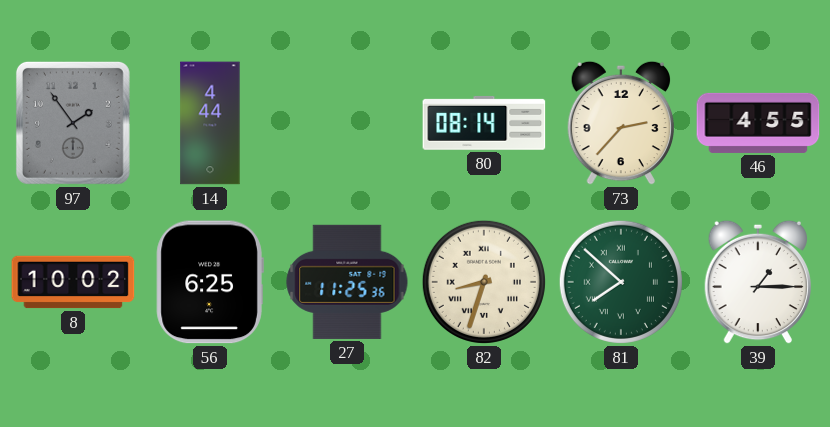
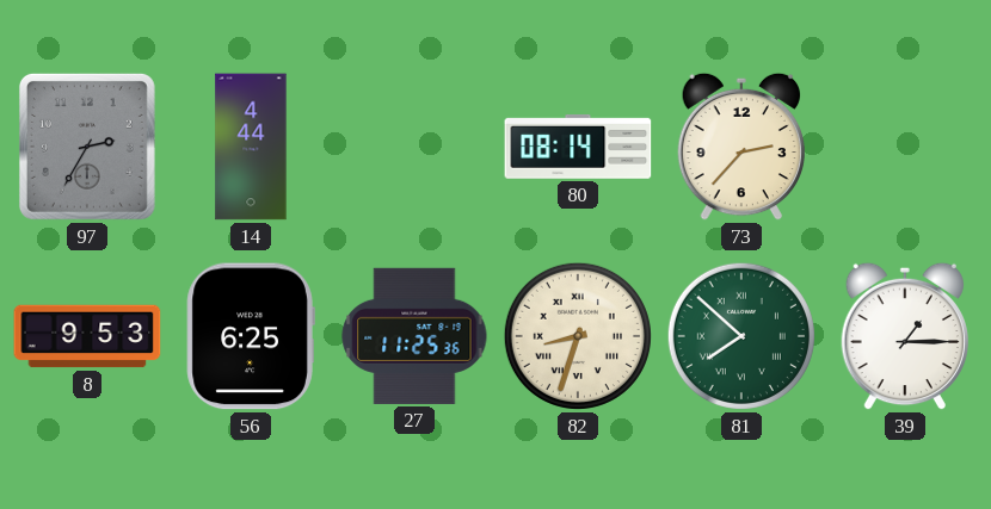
97: 1:54 -> 2:35
46: 4:55 -> none
8: 10:02 -> 9:53
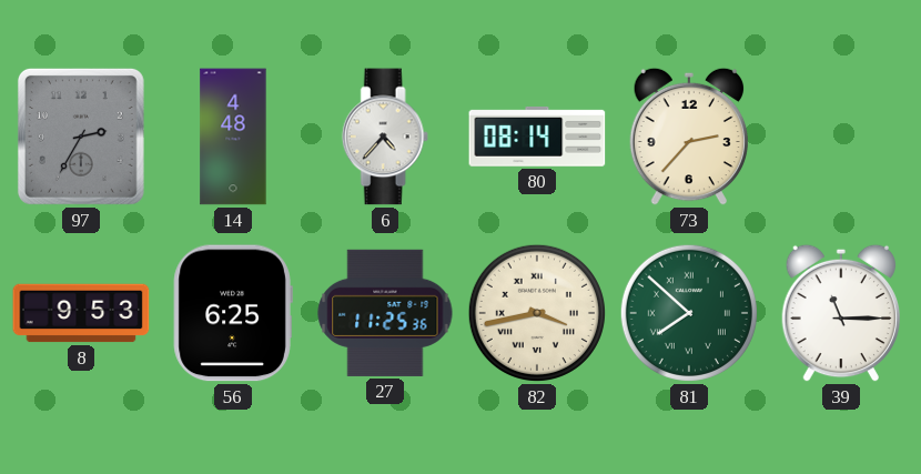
14: 4:44 -> 4:48
6: none -> 4:37
82: 8:33 -> 3:43
39: 1:15 -> 11:15
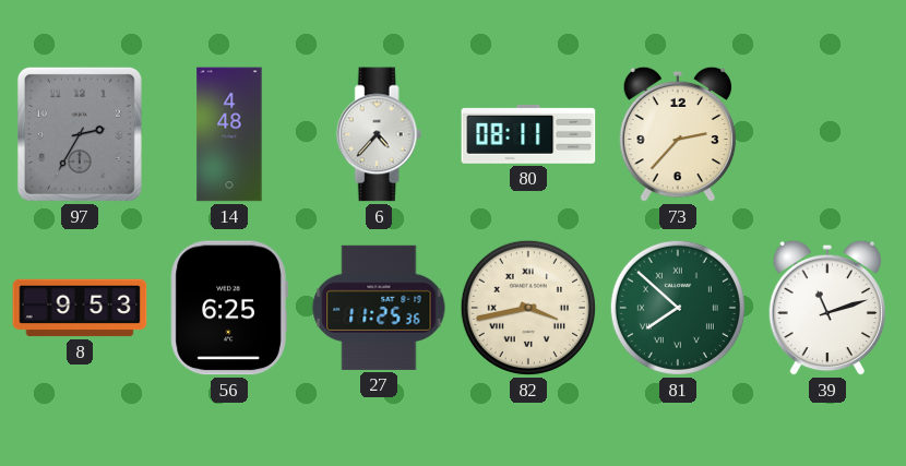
80: 08:14 -> 08:11
39: 11:15 -> 11:12
